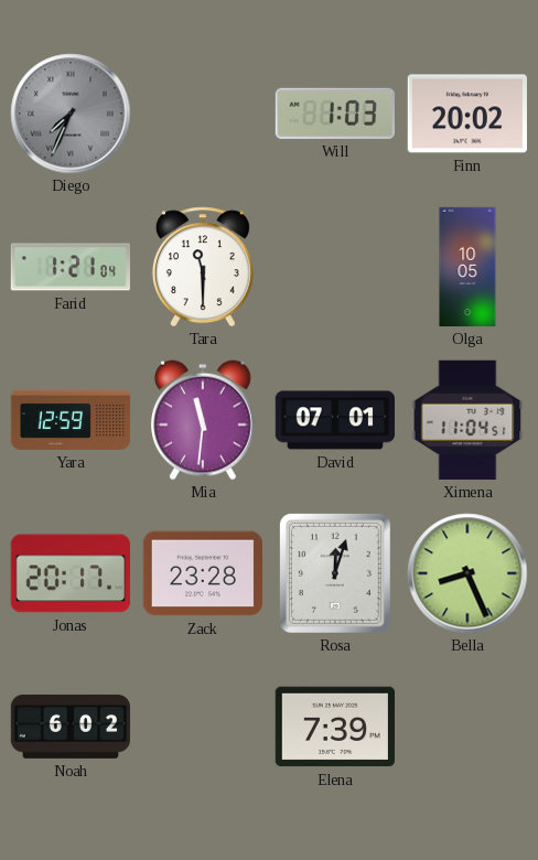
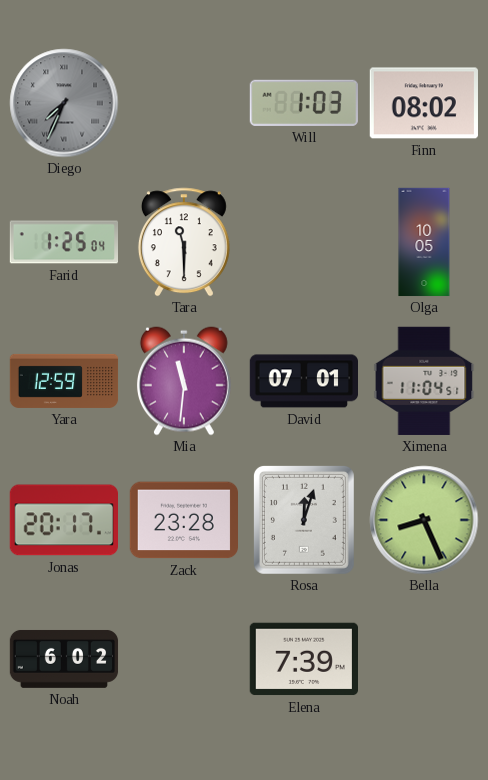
Finn: 20:02 -> 08:02
Farid: 1:21 -> 1:25
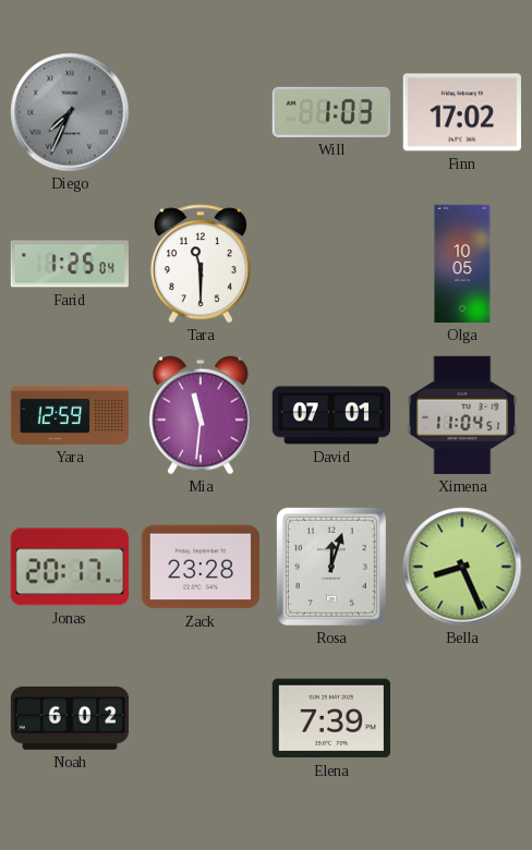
Finn: 08:02 -> 17:02
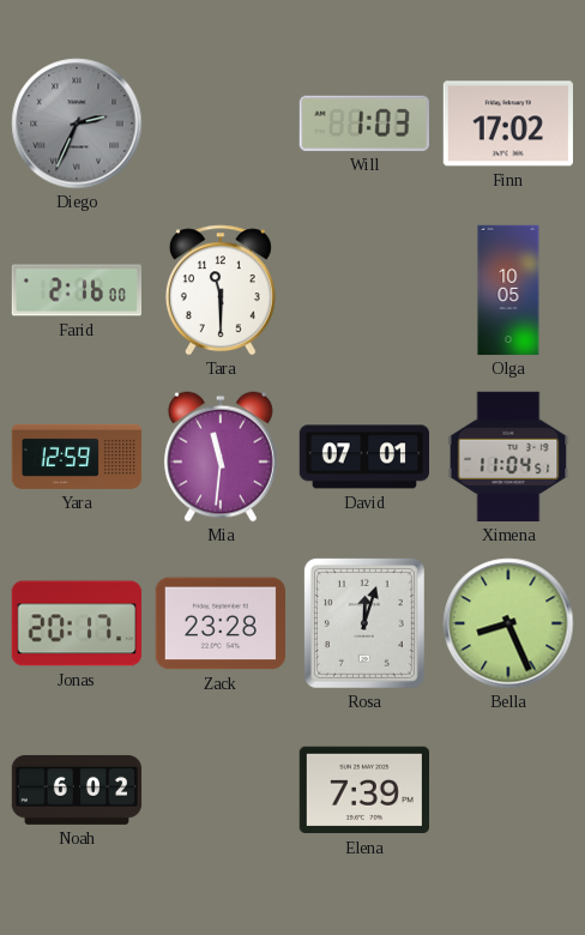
Diego: 7:34 -> 2:34
Farid: 1:25 -> 2:16
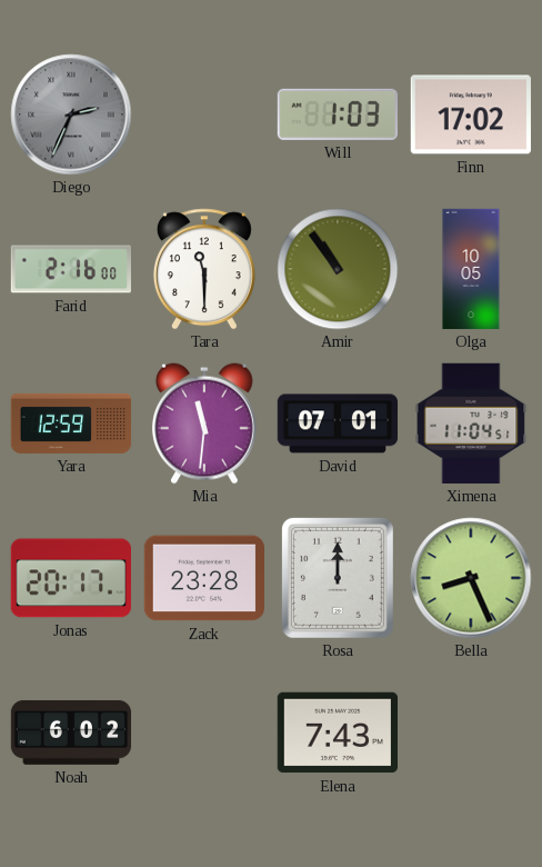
Amir: none -> 10:54
Rosa: 12:03 -> 12:00
Elena: 7:39 -> 7:43
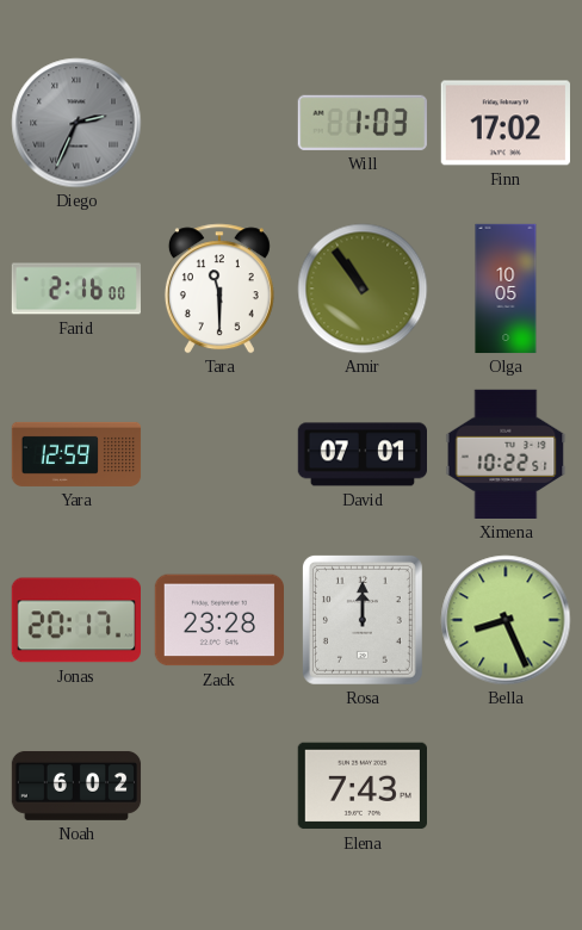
Mia: 11:31 -> none
Ximena: 11:04 -> 10:22
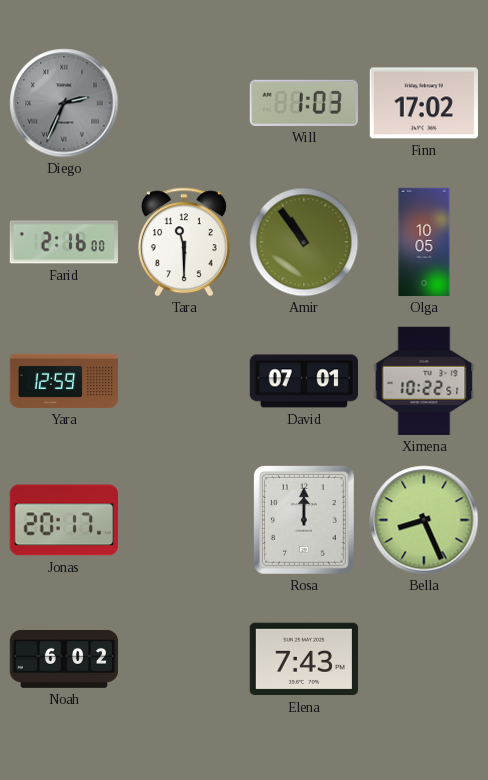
Zack: 23:28 -> none
